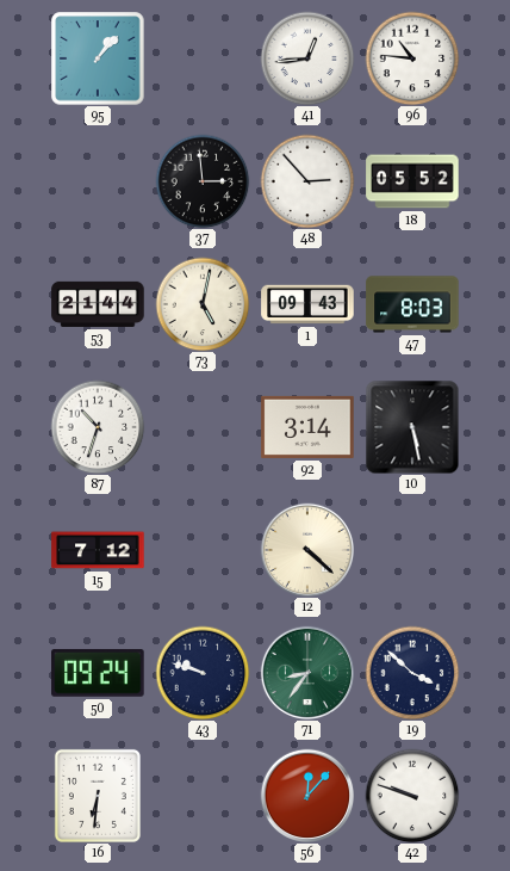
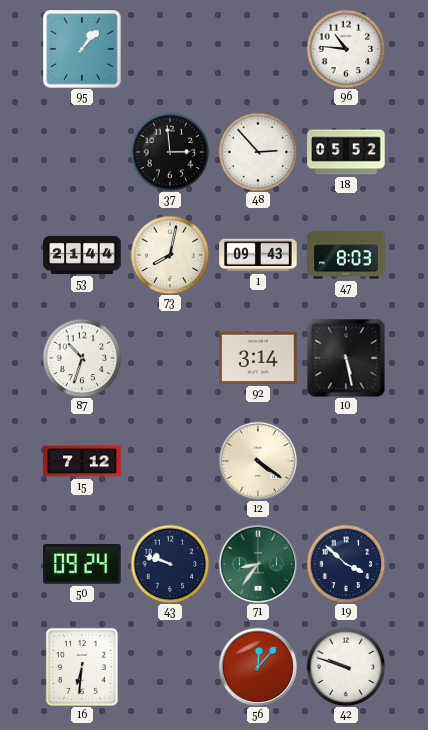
41: 12:44 -> none
73: 5:02 -> 8:02
12: 4:22 -> 4:21
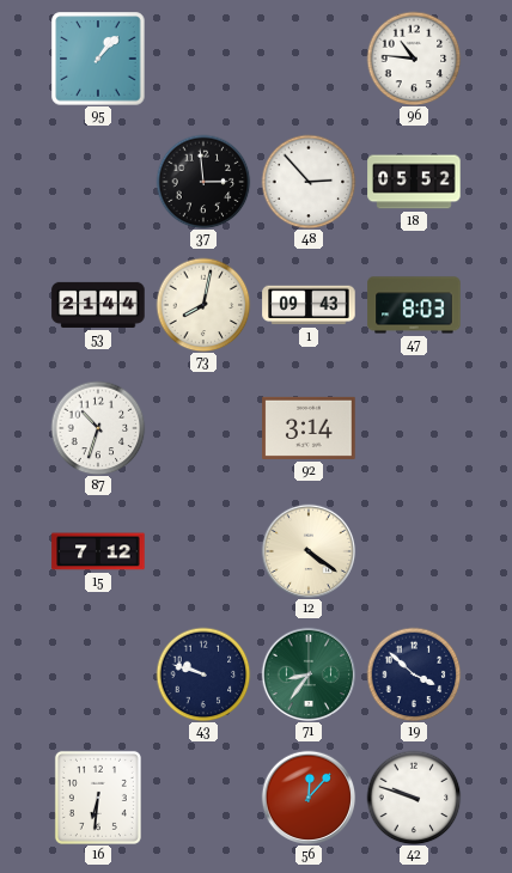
10: 5:28 -> none
50: 09:24 -> none
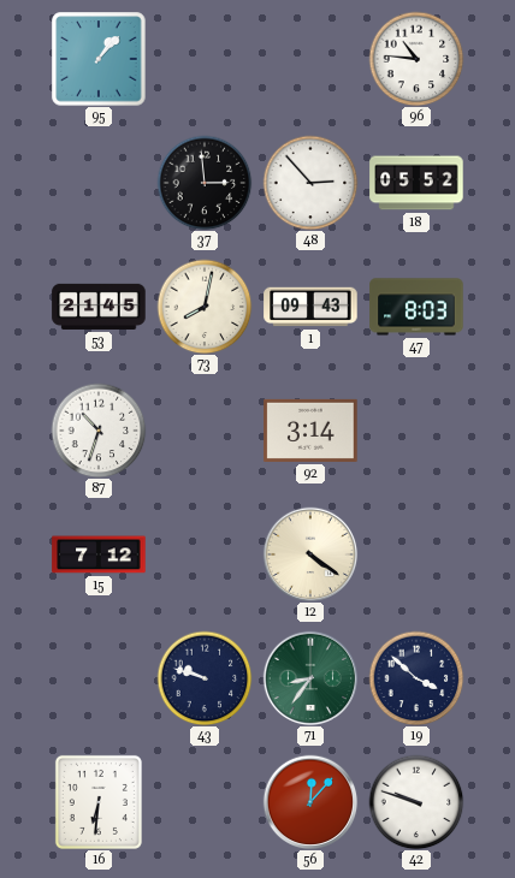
53: 21:44 -> 21:45
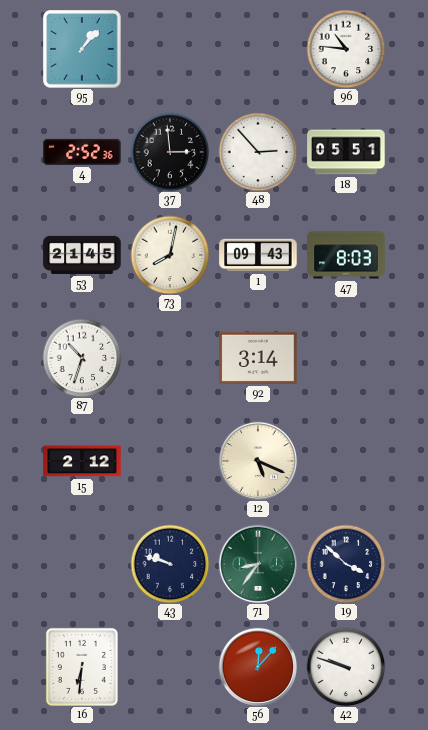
4: none -> 2:52
18: 05:52 -> 05:51
15: 7:12 -> 2:12
12: 4:21 -> 5:19
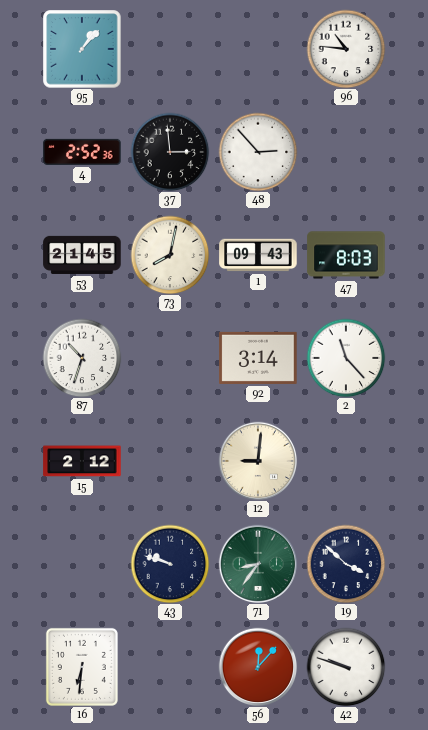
18: 05:51 -> none
2: none -> 11:23
12: 5:19 -> 9:01
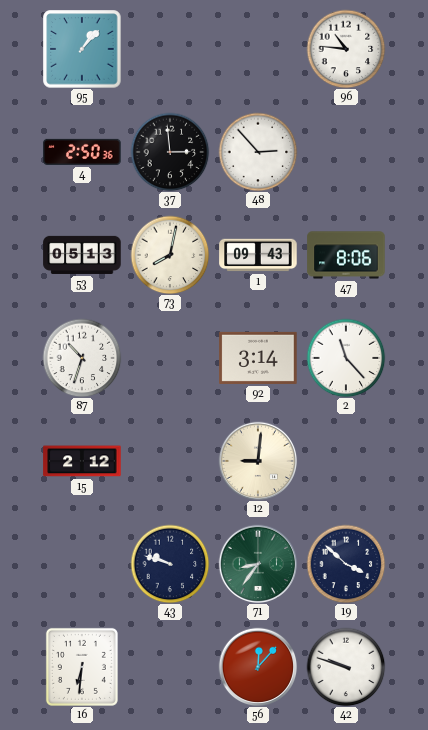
4: 2:52 -> 2:50
53: 21:45 -> 05:13
47: 8:03 -> 8:06
